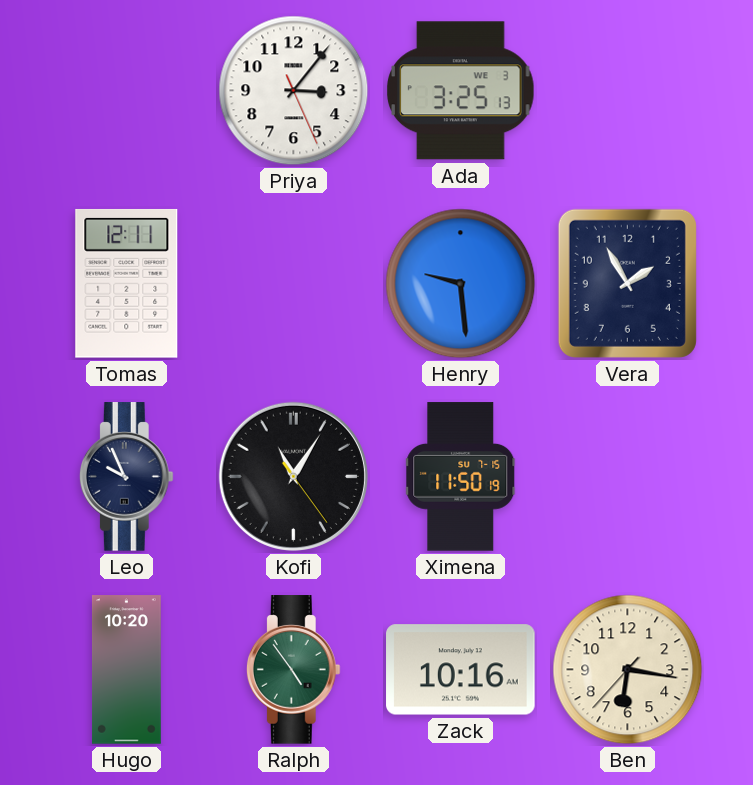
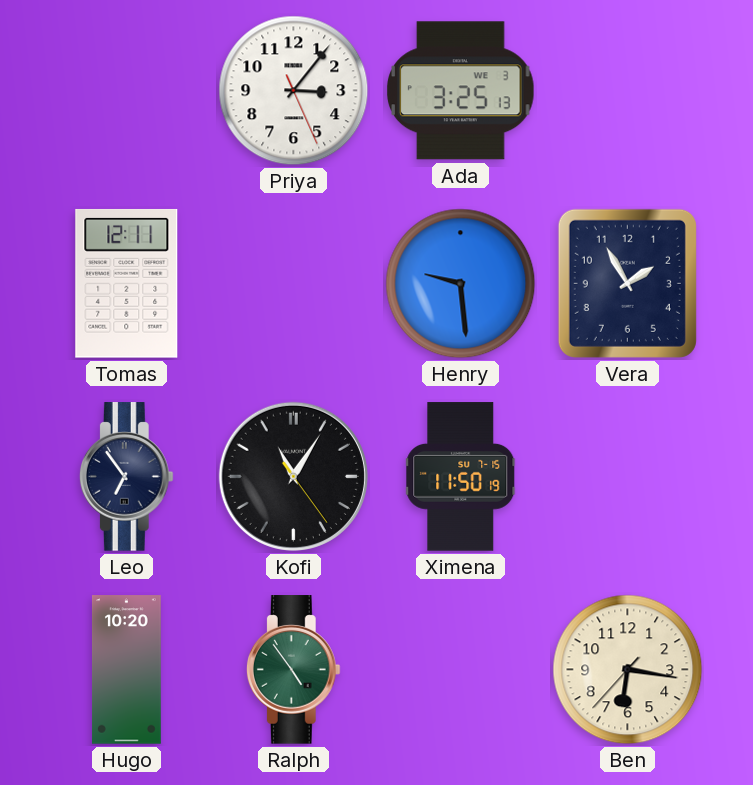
Leo: 9:56 -> 6:54
Zack: 10:16 -> none
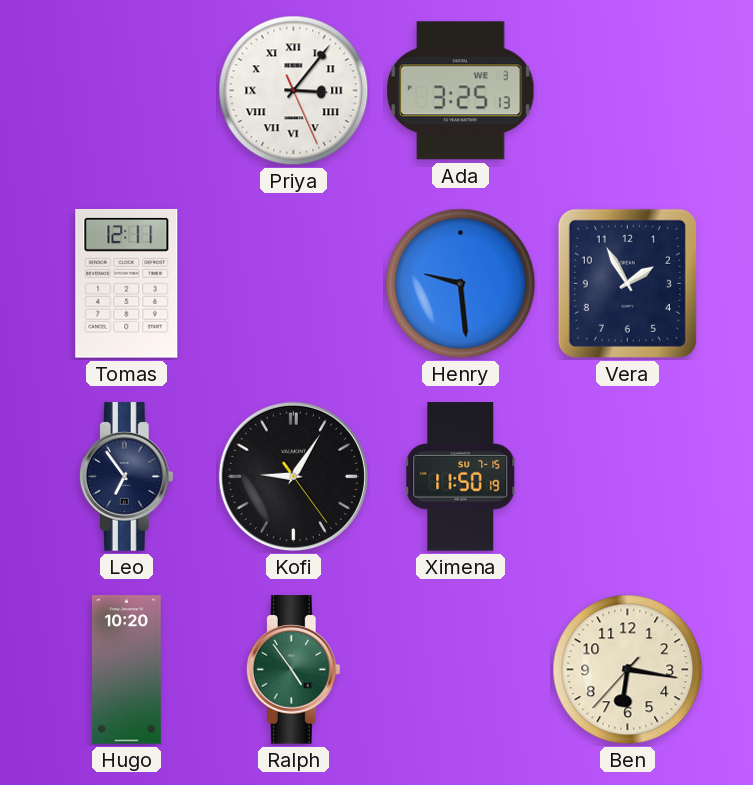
Priya numerals: Arabic -> Roman
Kofi: 11:05 -> 9:05
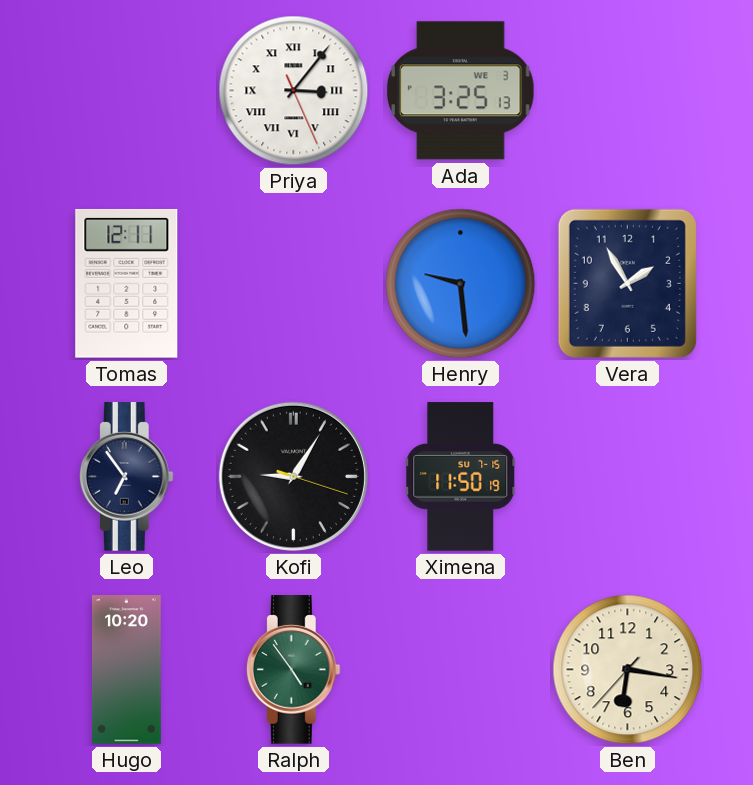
Kofi: 9:05:24 -> 9:05:18
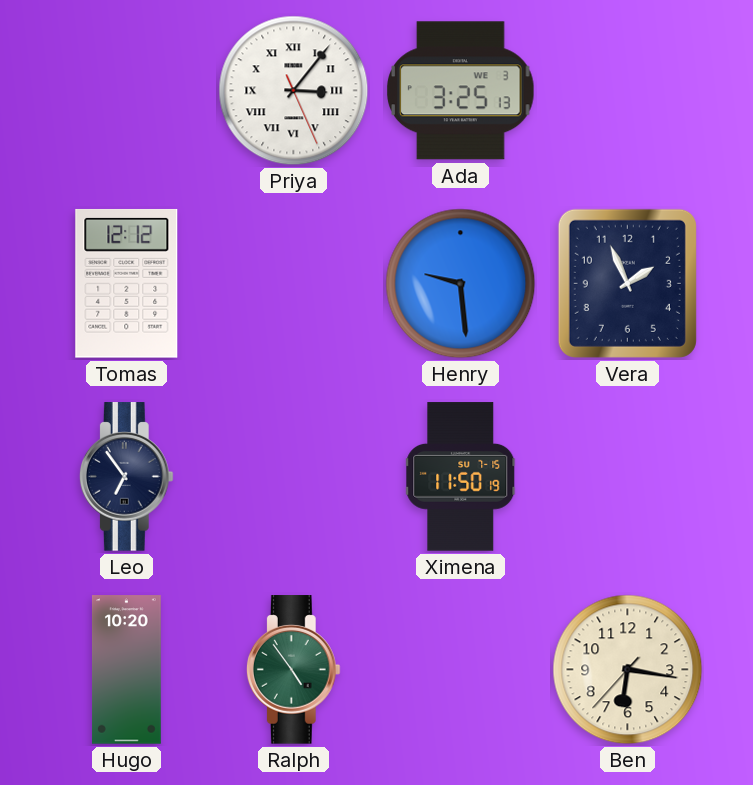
Tomas: 12:11 -> 12:12
Vera: 1:55 -> 1:56
Kofi: 9:05 -> none
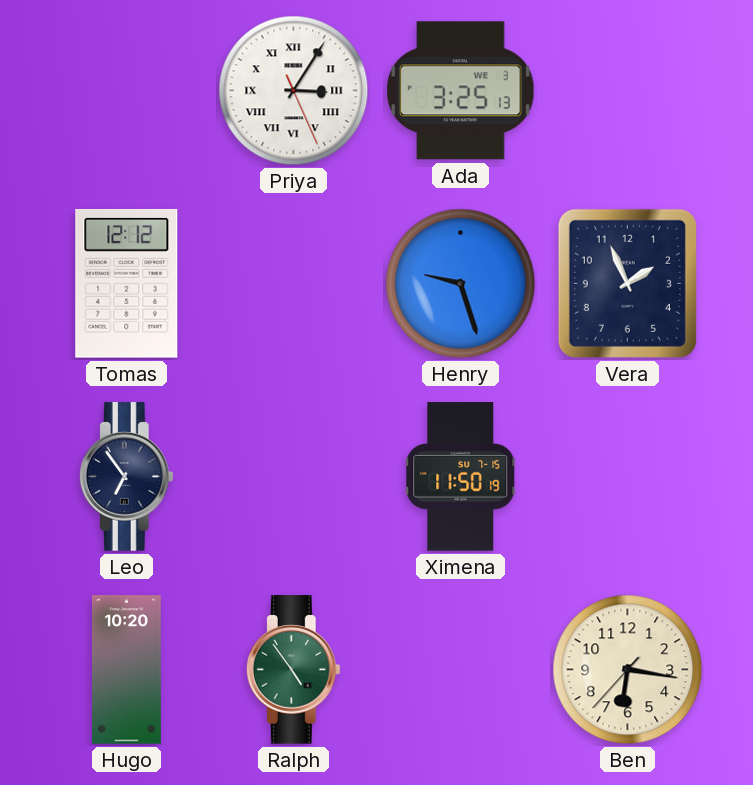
Priya: 3:06 -> 3:05
Henry: 9:29 -> 9:27
